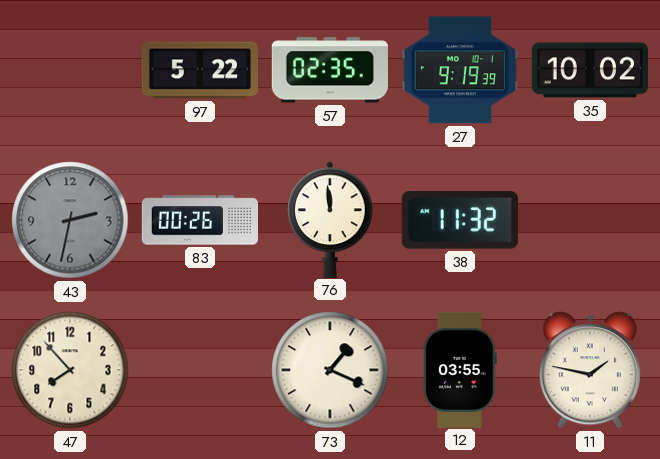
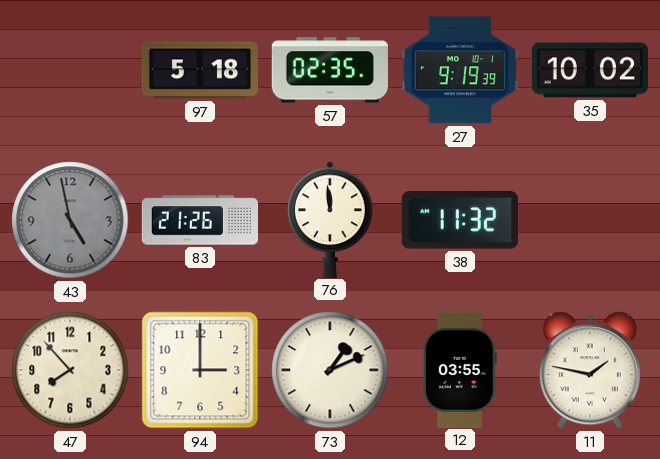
97: 5:22 -> 5:18
43: 2:32 -> 4:58
83: 00:26 -> 21:26
94: none -> 3:00
73: 1:19 -> 1:11
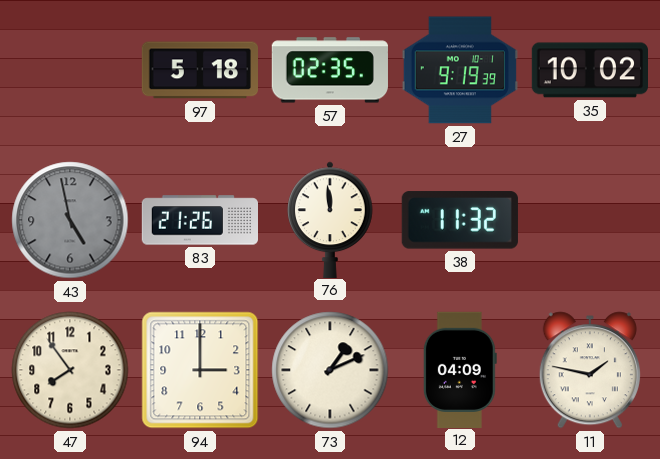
47: 7:53 -> 7:54
12: 03:55 -> 04:09
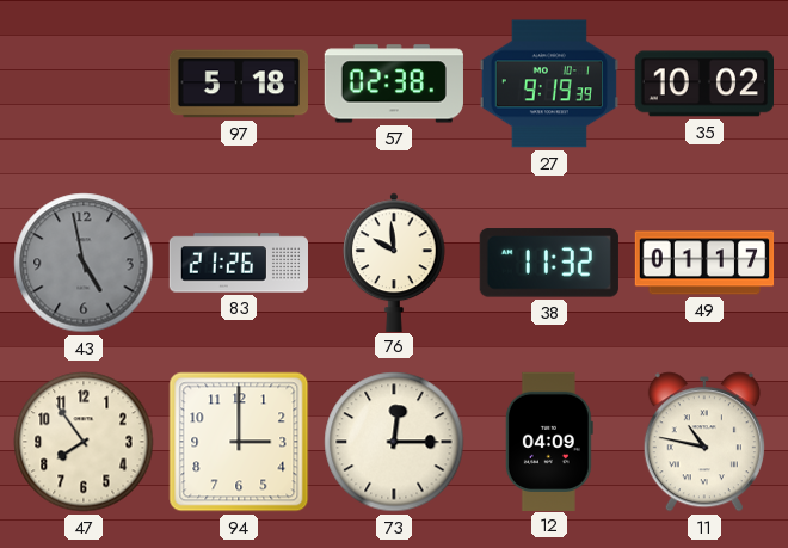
57: 02:35 -> 02:38
76: 11:59 -> 9:59
49: none -> 01:17
73: 1:11 -> 12:15
11: 1:47 -> 10:47
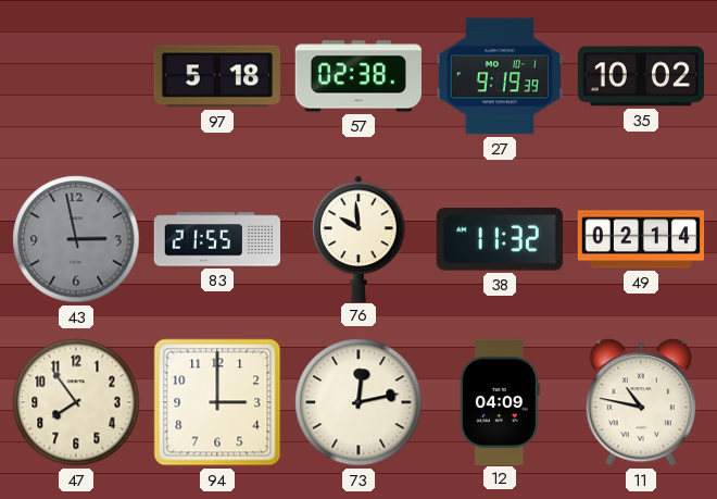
43: 4:58 -> 2:58
83: 21:26 -> 21:55
49: 01:17 -> 02:14
73: 12:15 -> 12:13
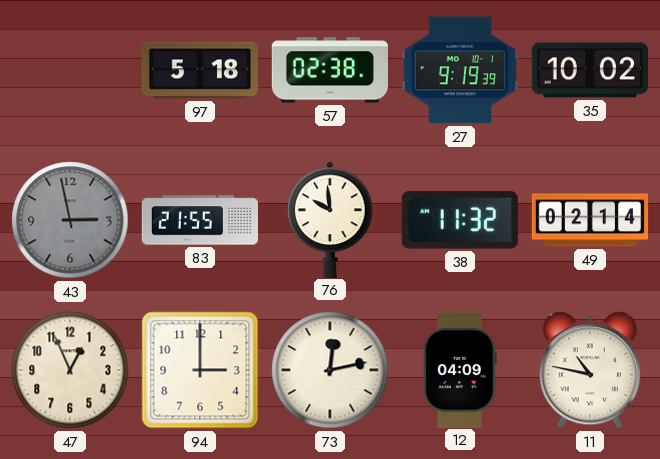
47: 7:54 -> 12:56
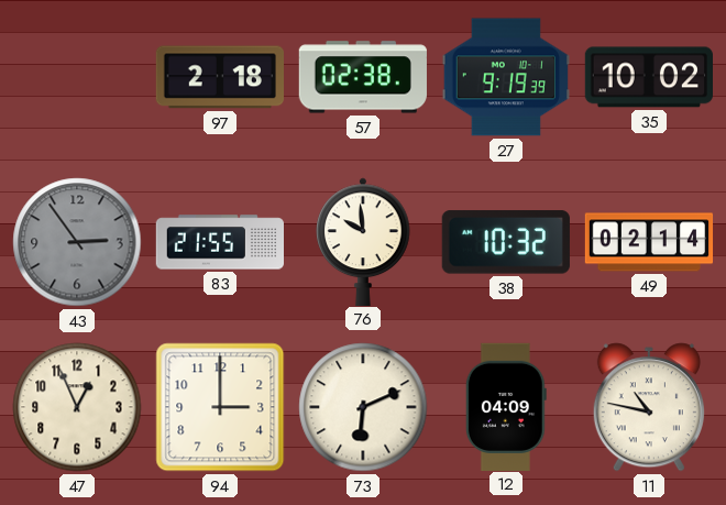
97: 5:18 -> 2:18
43: 2:58 -> 2:54
38: 11:32 -> 10:32
73: 12:13 -> 6:11
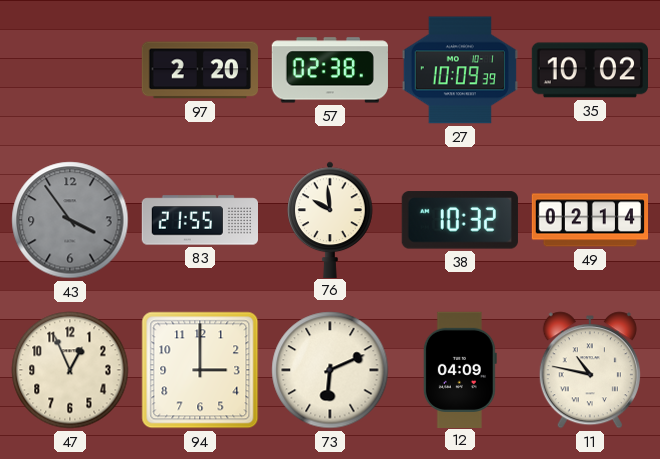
97: 2:18 -> 2:20
27: 9:19 -> 10:09
43: 2:54 -> 3:54
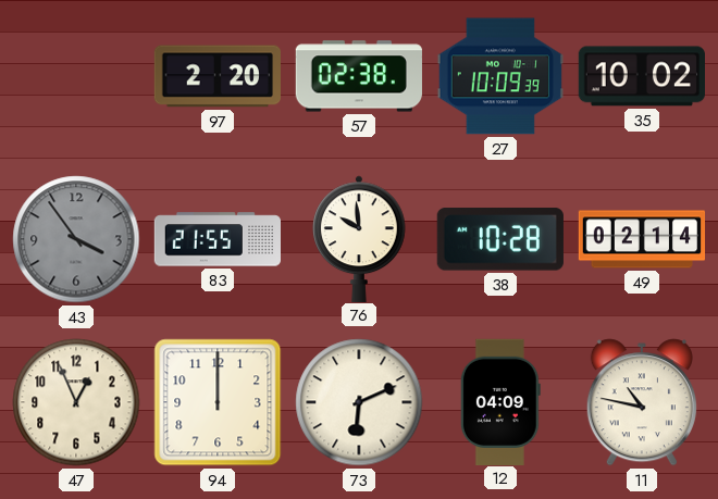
38: 10:32 -> 10:28
94: 3:00 -> 12:00
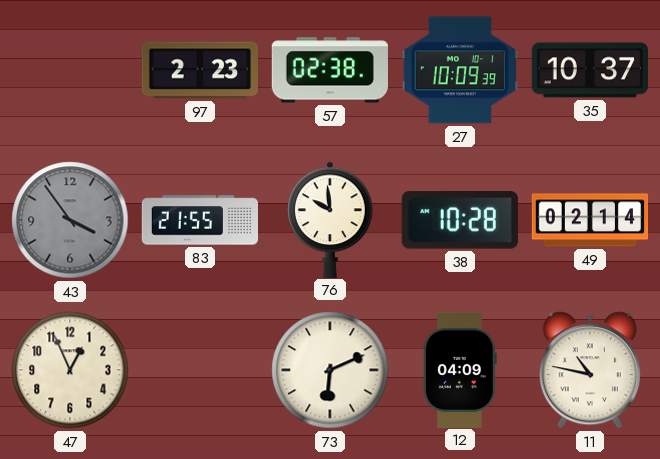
97: 2:20 -> 2:23
35: 10:02 -> 10:37
94: 12:00 -> none
